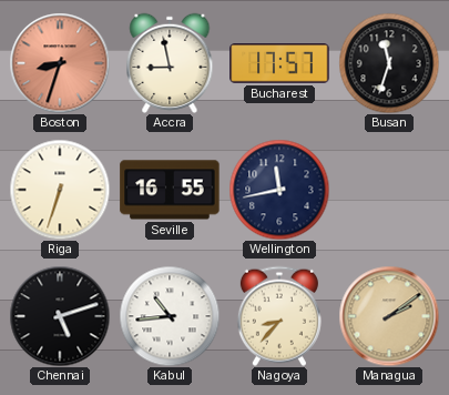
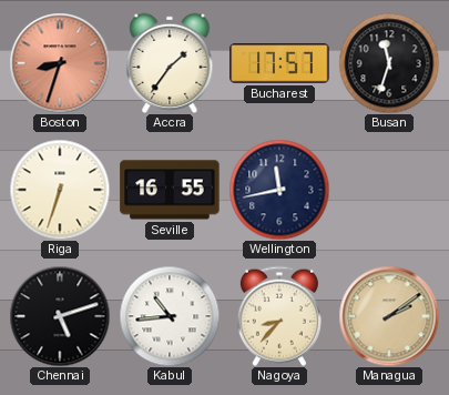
Accra: 8:58 -> 1:36
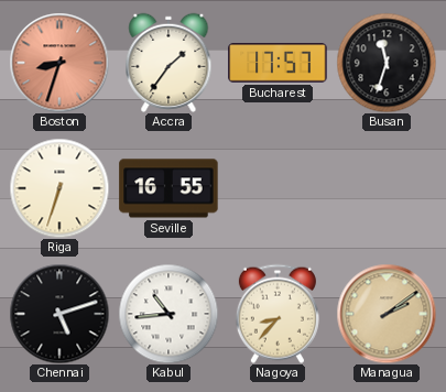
Wellington: 11:43 -> none
